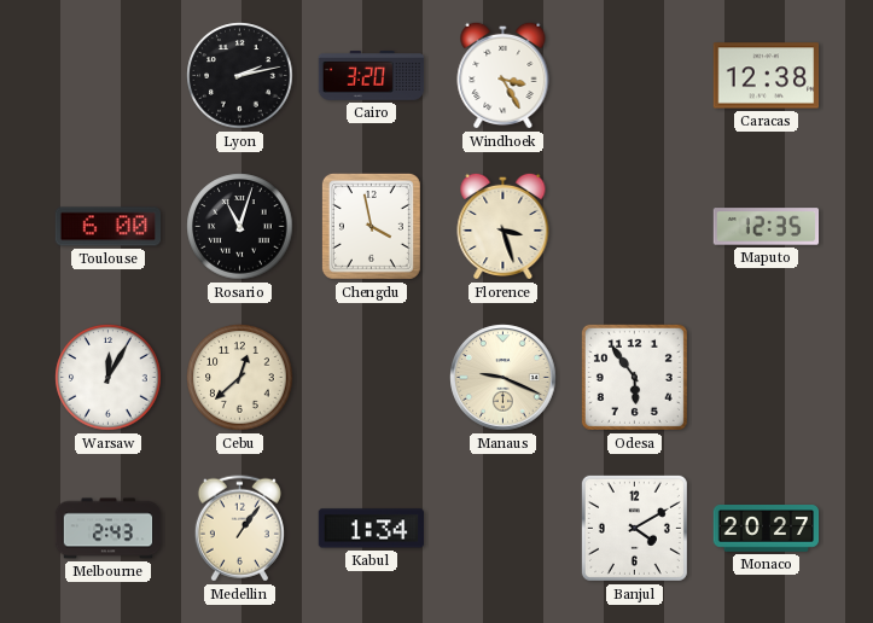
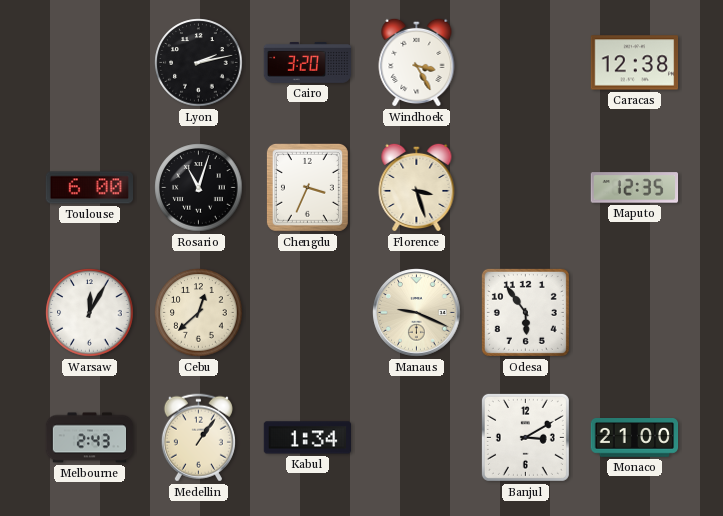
Chengdu: 3:58 -> 3:34
Banjul: 4:10 -> 3:10
Monaco: 20:27 -> 21:00
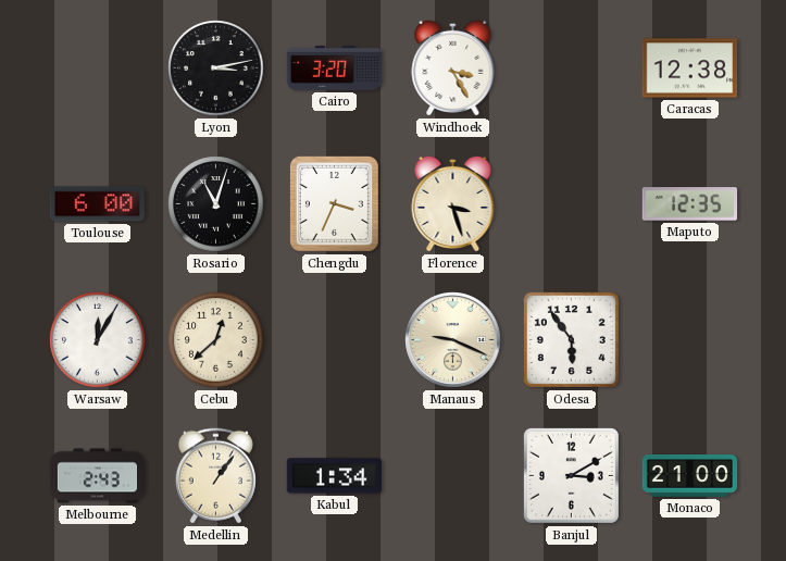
Lyon: 2:13 -> 3:13
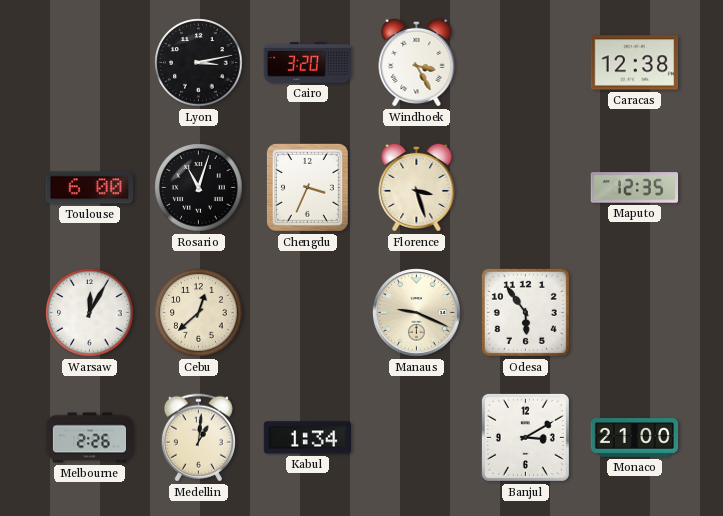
Melbourne: 2:43 -> 2:26
Medellin: 1:06 -> 1:01
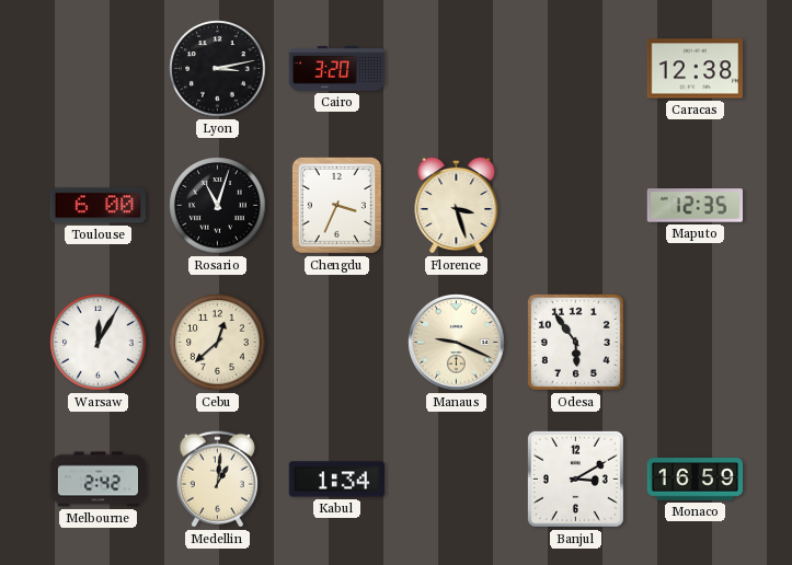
Windhoek: 3:25 -> none
Melbourne: 2:26 -> 2:42
Monaco: 21:00 -> 16:59
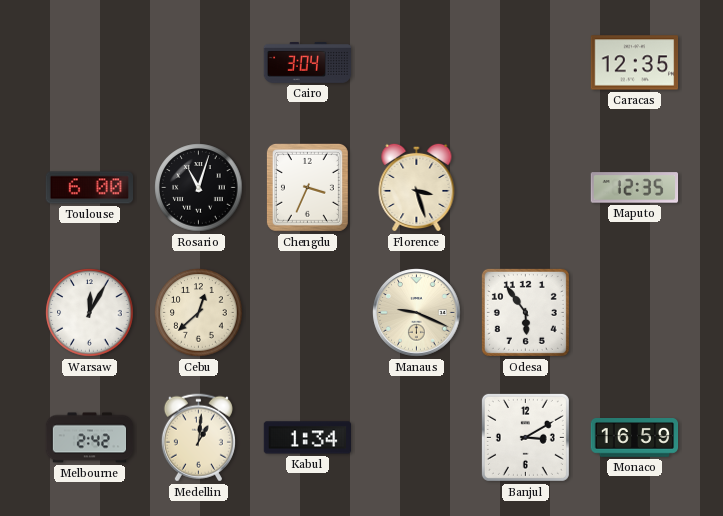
Lyon: 3:13 -> none
Cairo: 3:20 -> 3:04
Caracas: 12:38 -> 12:35
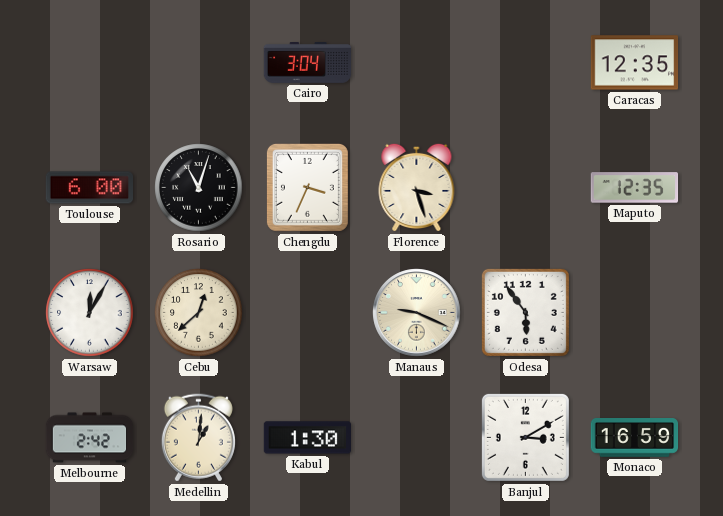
Kabul: 1:34 -> 1:30
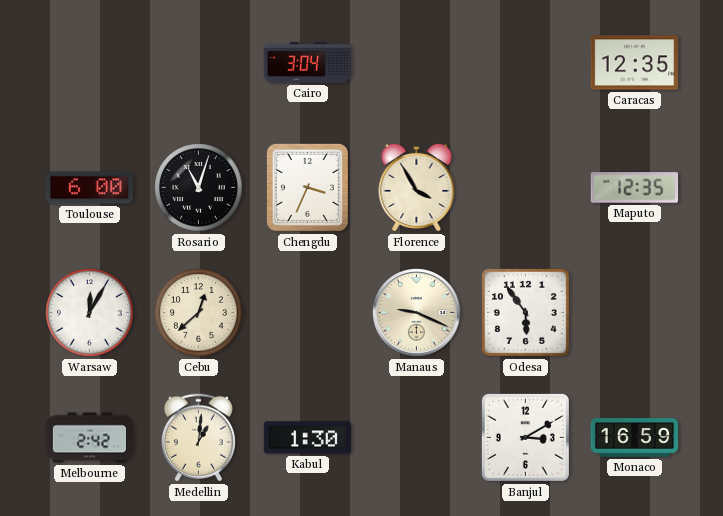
Florence: 3:27 -> 3:55
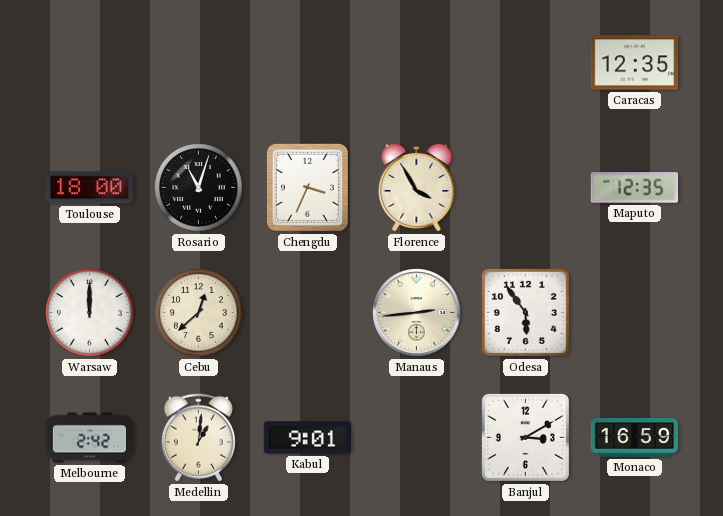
Cairo: 3:04 -> none
Toulouse: 6:00 -> 18:00
Warsaw: 12:05 -> 12:00
Manaus: 9:19 -> 2:44
Kabul: 1:30 -> 9:01
